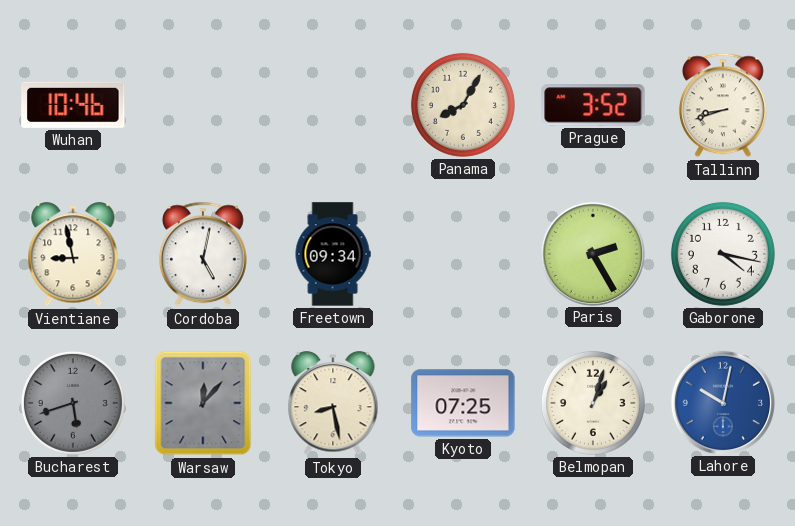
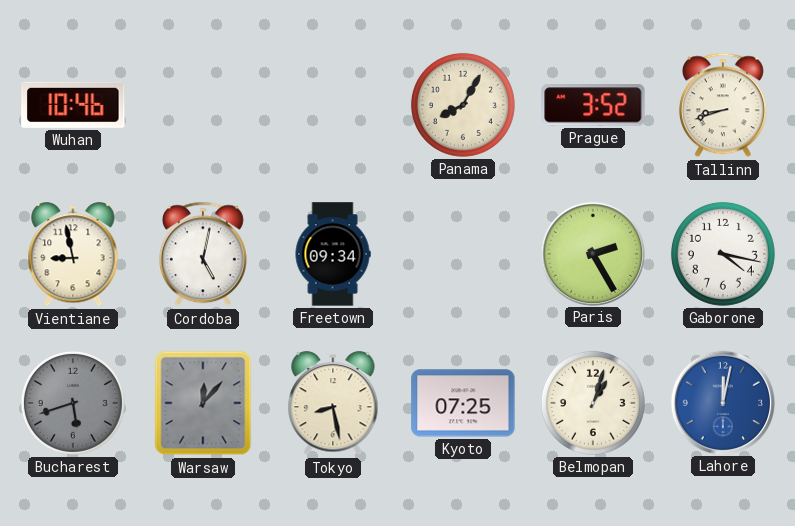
Lahore: 10:02 -> 12:02
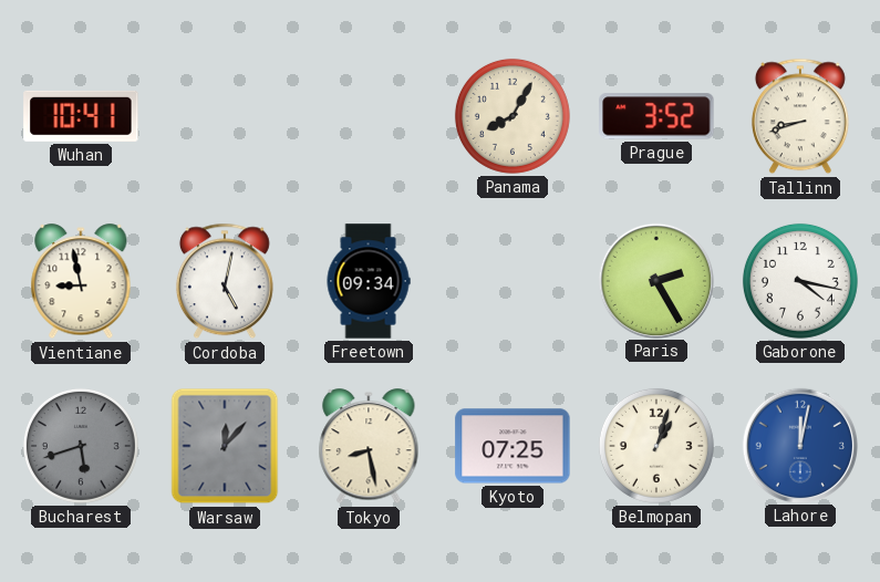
Wuhan: 10:46 -> 10:41
